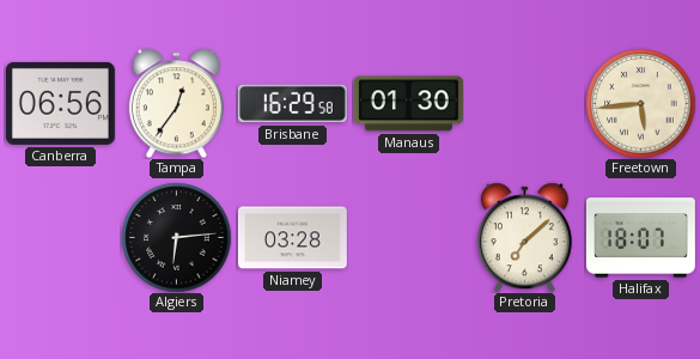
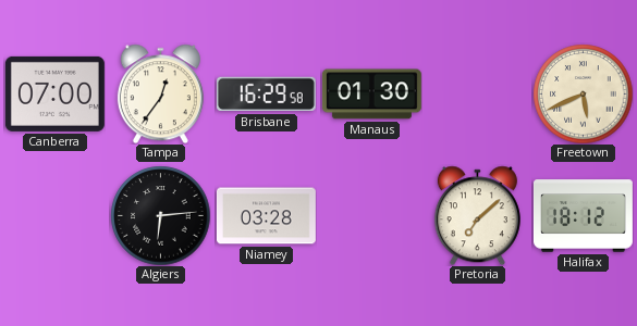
Canberra: 06:56 -> 07:00
Freetown: 5:44 -> 5:41
Halifax: 18:07 -> 18:12
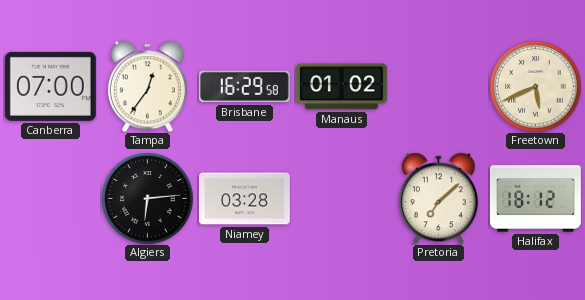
Manaus: 01:30 -> 01:02
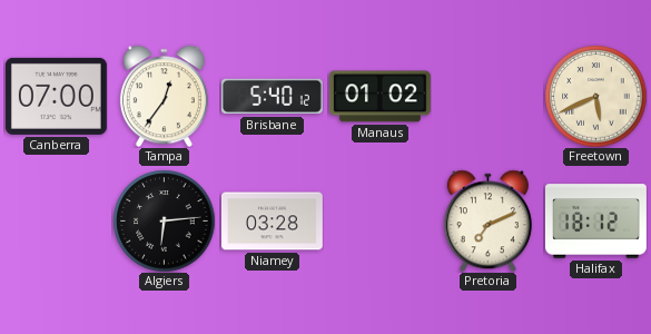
Brisbane: 16:29 -> 5:40
Pretoria: 7:08 -> 7:11
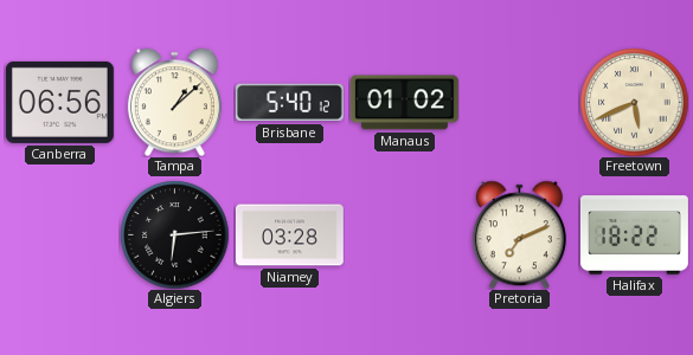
Canberra: 07:00 -> 06:56
Tampa: 12:36 -> 1:08
Halifax: 18:12 -> 18:22
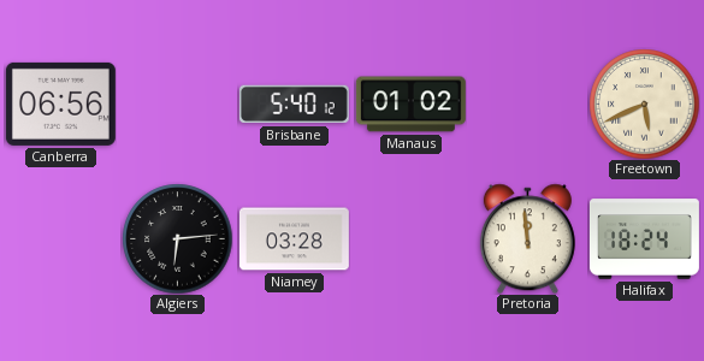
Tampa: 1:08 -> none
Pretoria: 7:11 -> 11:59
Halifax: 18:22 -> 18:24
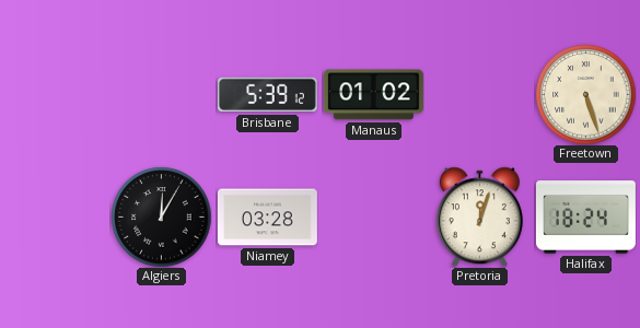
Canberra: 06:56 -> none
Brisbane: 5:40 -> 5:39
Freetown: 5:41 -> 5:27
Algiers: 6:14 -> 12:05
Pretoria: 11:59 -> 12:03
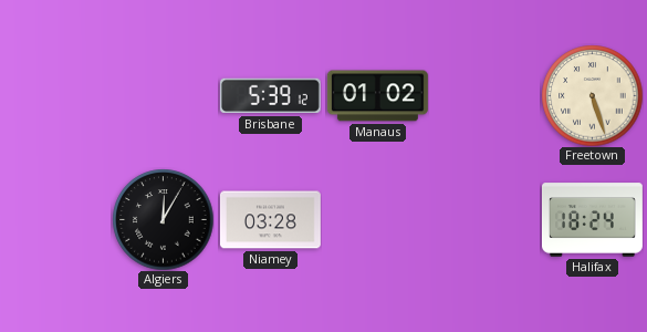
Pretoria: 12:03 -> none
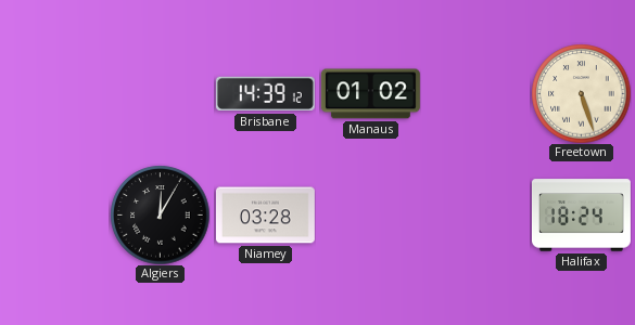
Brisbane: 5:39 -> 14:39
